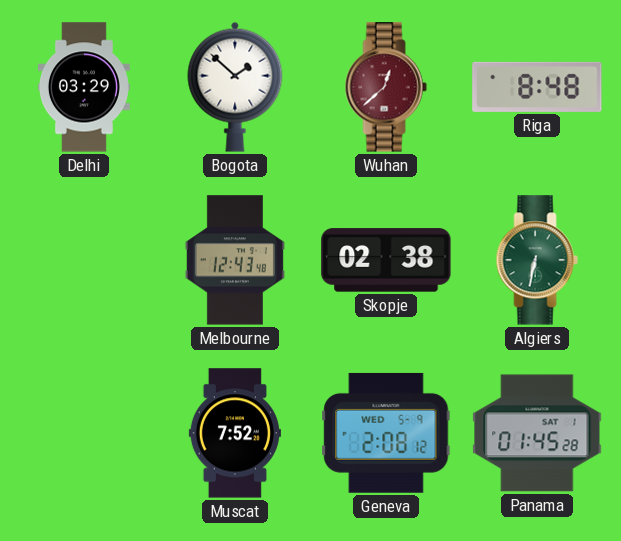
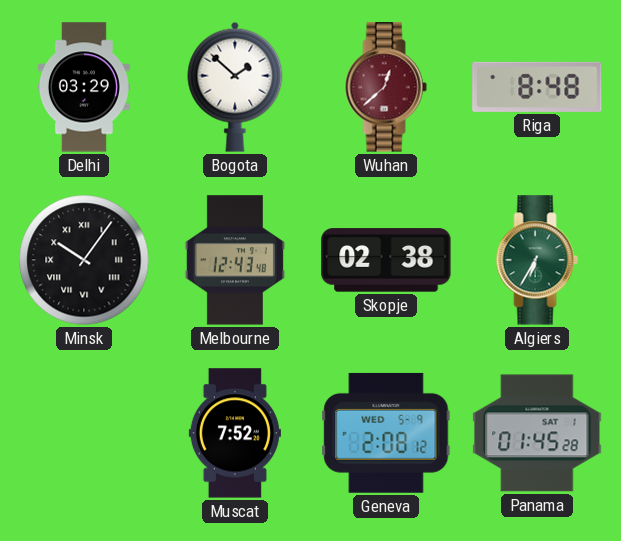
Minsk: none -> 10:06
Algiers: 6:32 -> 6:35
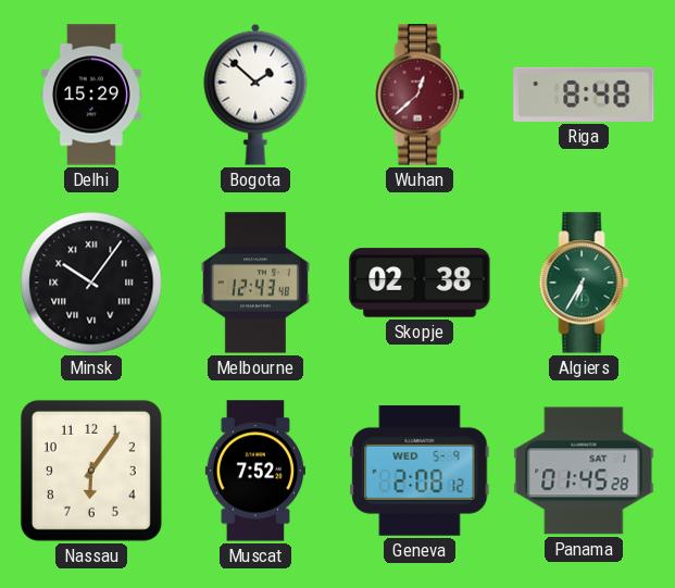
Delhi: 03:29 -> 15:29
Nassau: none -> 6:06
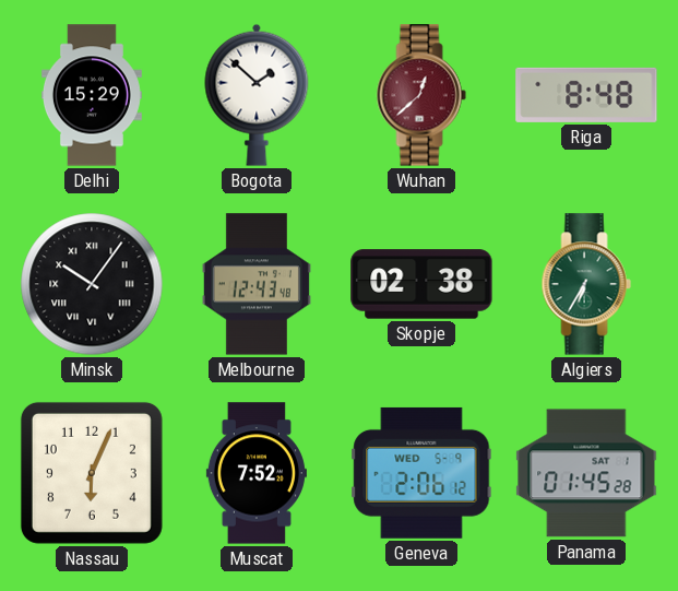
Nassau: 6:06 -> 6:04
Geneva: 2:08 -> 2:06
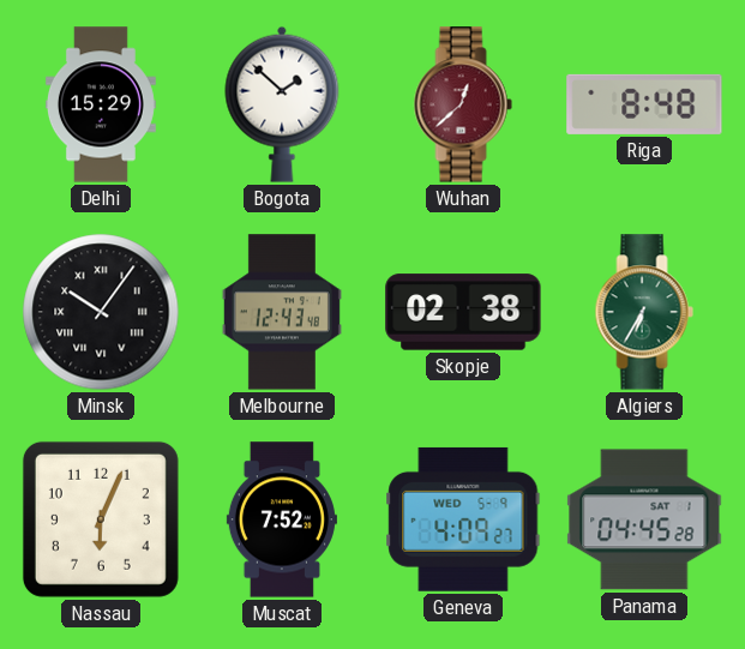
Geneva: 2:06 -> 4:09
Panama: 01:45 -> 04:45
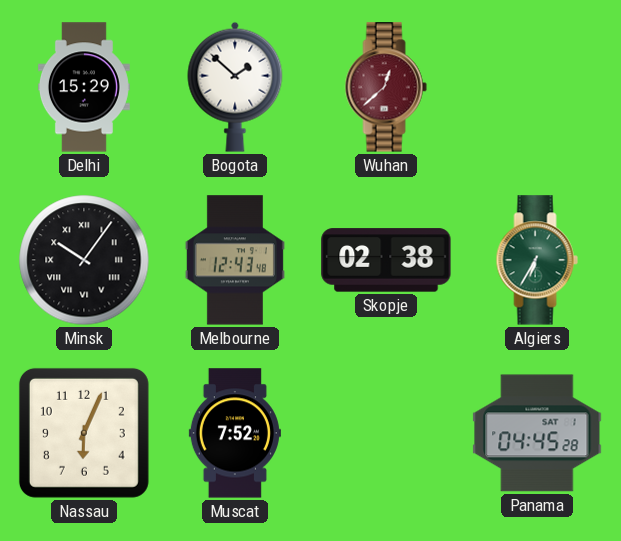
Riga: 8:48 -> none
Geneva: 4:09 -> none
